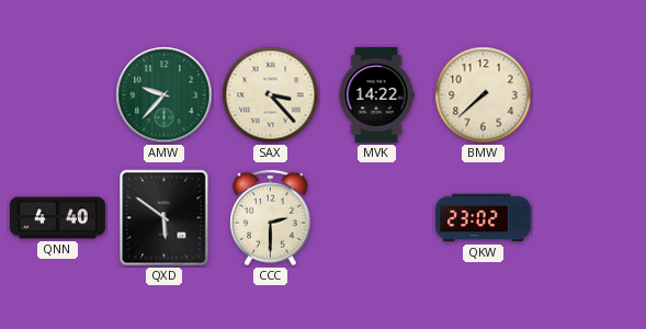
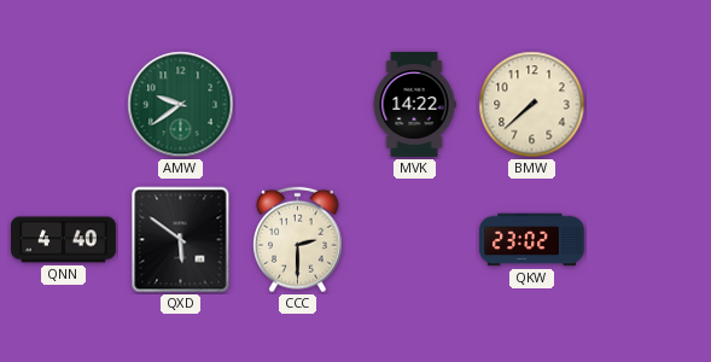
AMW: 9:37 -> 9:39
SAX: 3:23 -> none
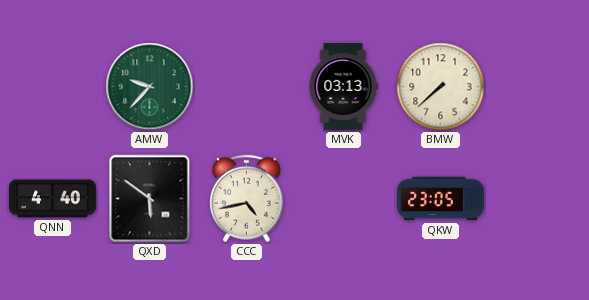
AMW: 9:39 -> 9:37
MVK: 14:22 -> 03:13
CCC: 2:30 -> 4:43
QKW: 23:02 -> 23:05
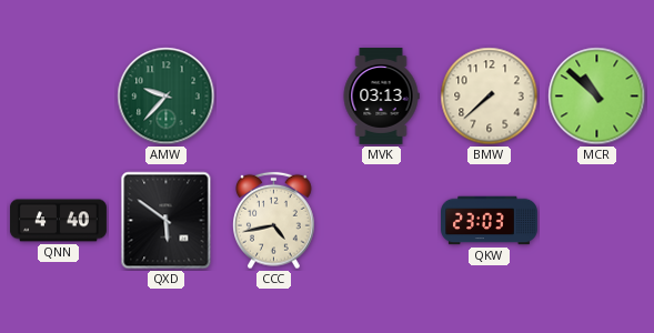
MCR: none -> 10:52
QKW: 23:05 -> 23:03
